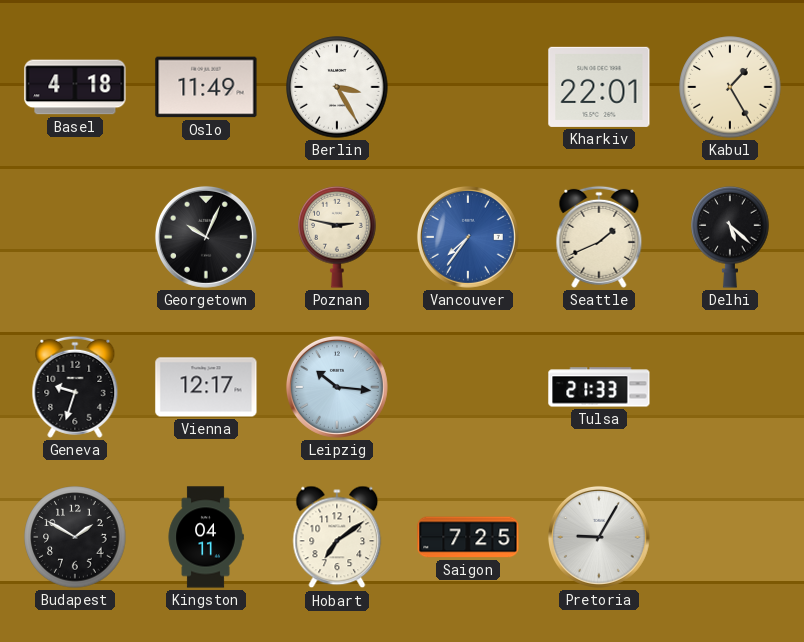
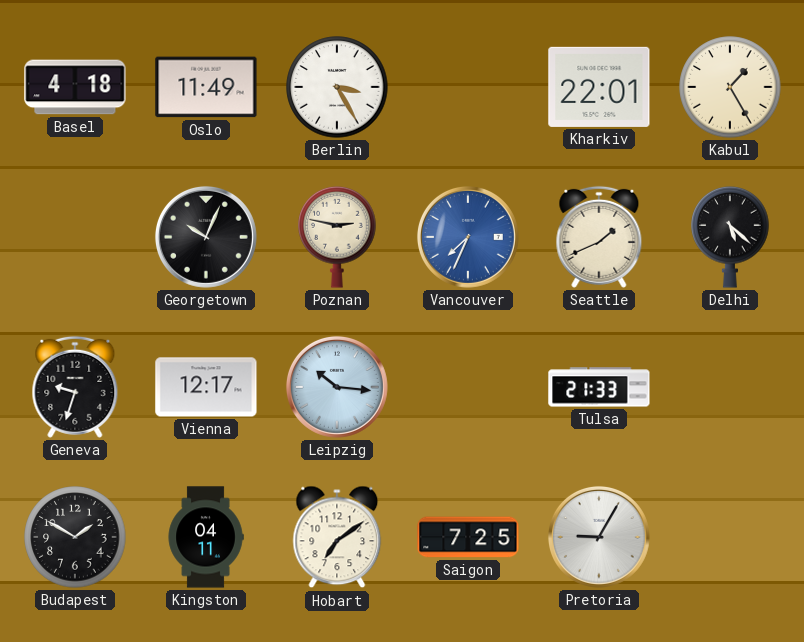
Vancouver: 7:36 -> 7:34
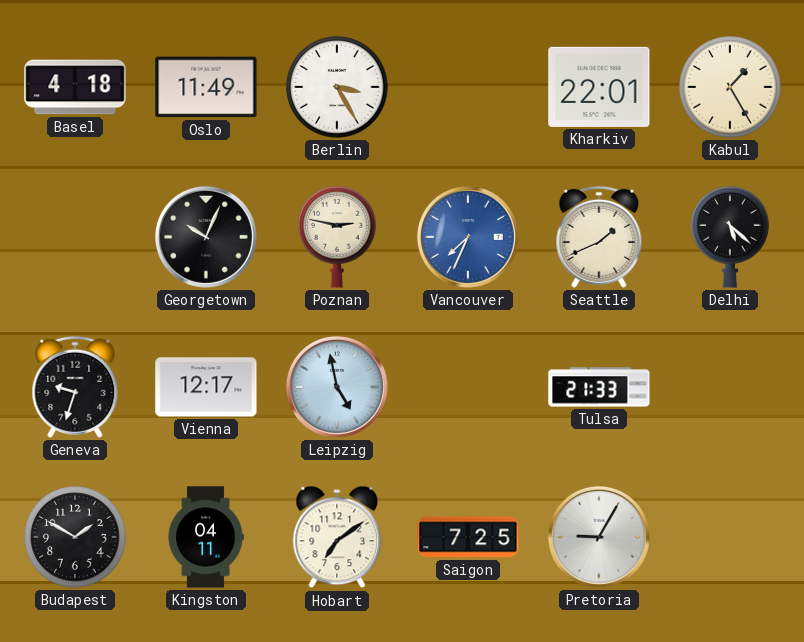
Leipzig: 10:16 -> 4:58
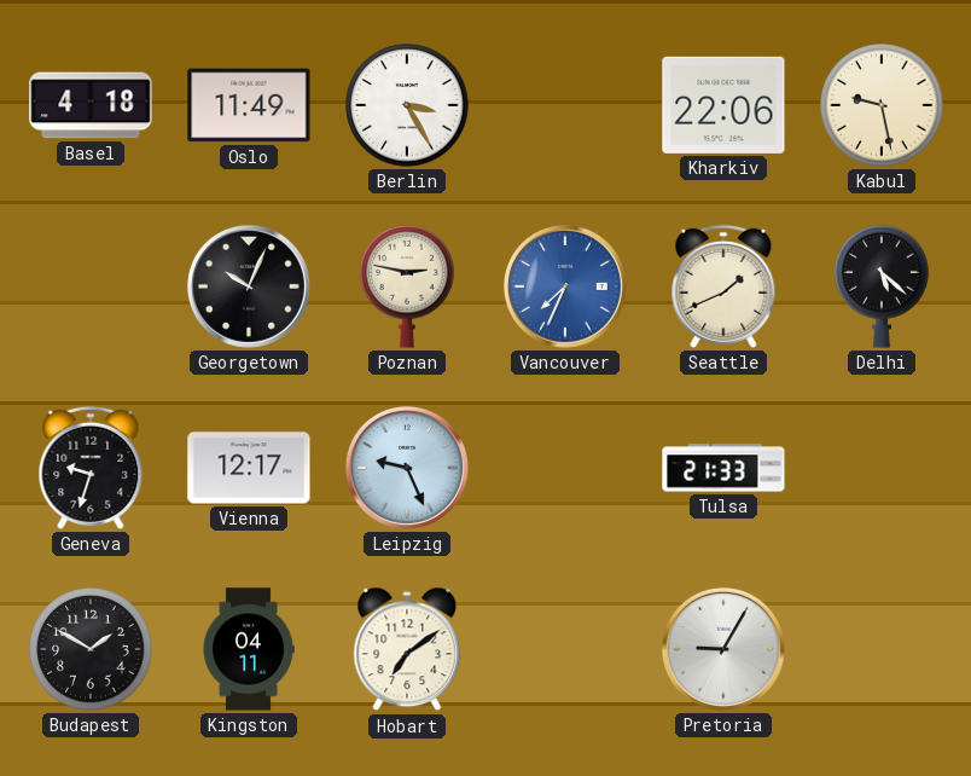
Kharkiv: 22:01 -> 22:06
Kabul: 1:25 -> 9:28
Leipzig: 4:58 -> 9:26
Saigon: 7:25 -> none
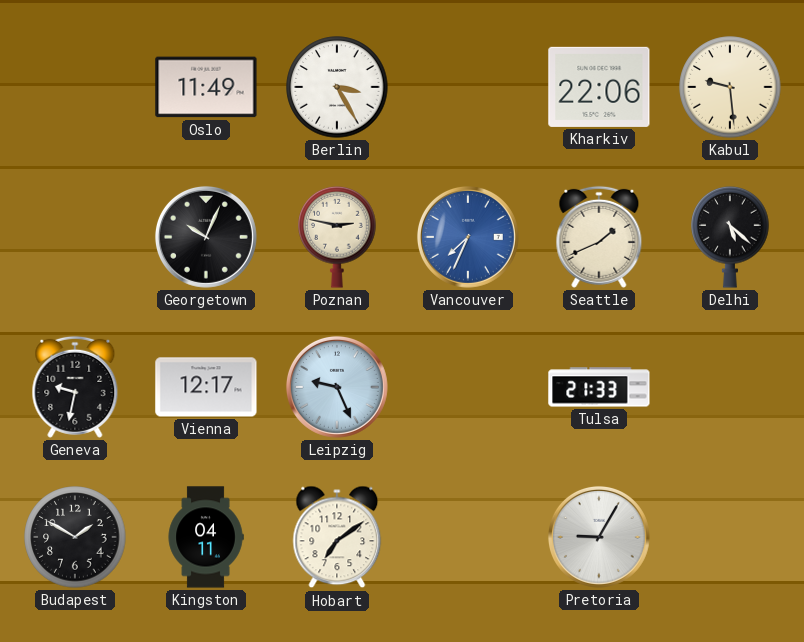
Basel: 4:18 -> none
Kabul: 9:28 -> 9:29
Geneva: 9:33 -> 9:32
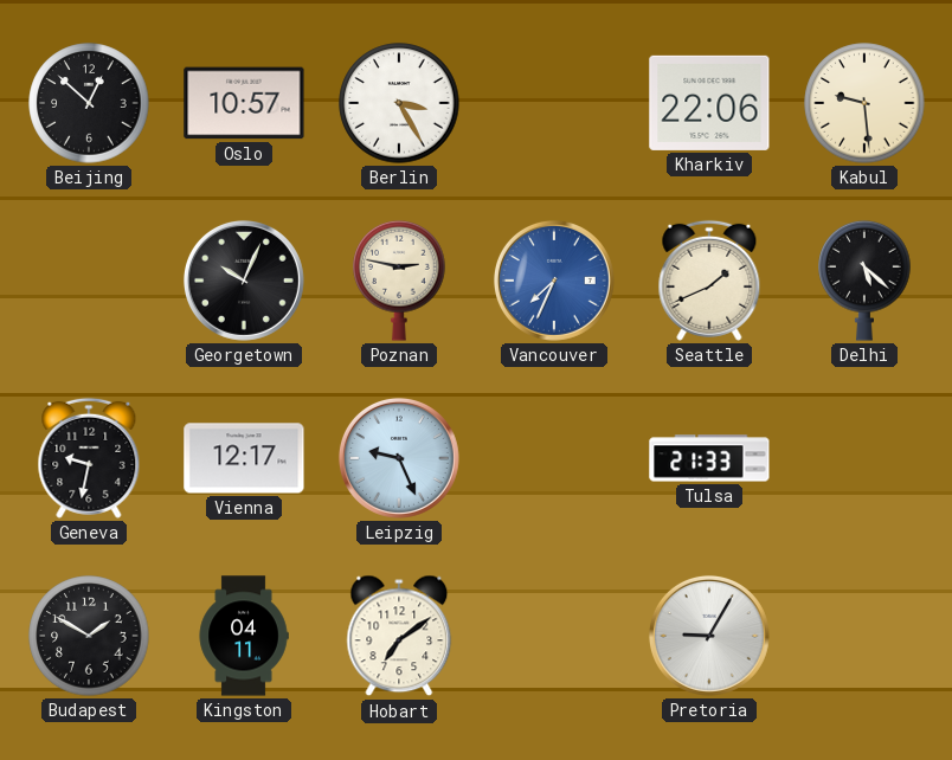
Beijing: none -> 12:52
Oslo: 11:49 -> 10:57
